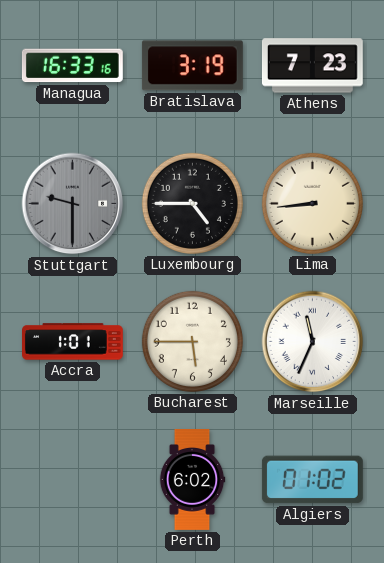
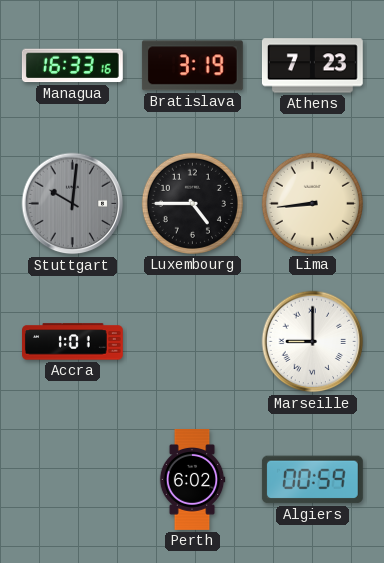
Stuttgart: 9:30 -> 10:01
Bucharest: 5:45 -> none
Marseille: 11:34 -> 9:00
Algiers: 01:02 -> 00:59
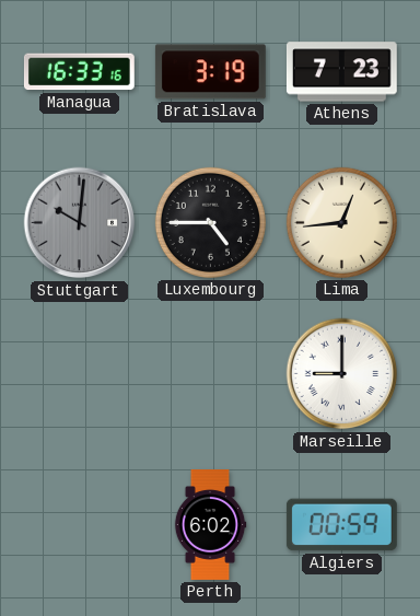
Lima: 8:44 -> 12:44
Accra: 1:01 -> none
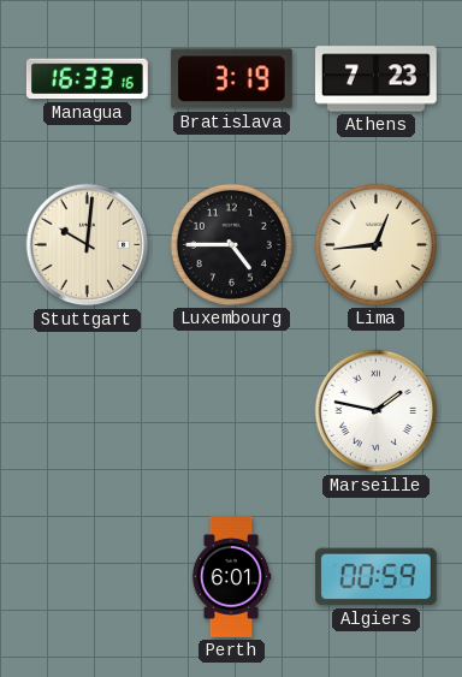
Stuttgart dial: grey -> cream
Marseille: 9:00 -> 1:47
Perth: 6:02 -> 6:01
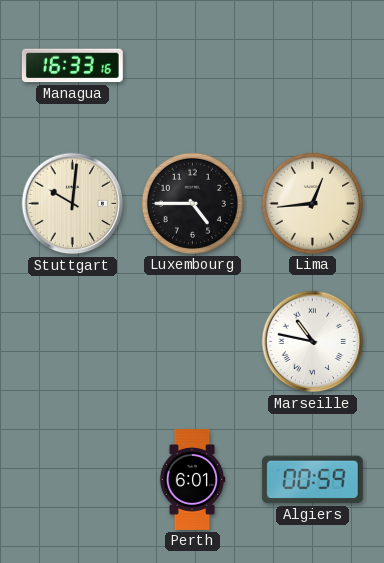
Bratislava: 3:19 -> none
Athens: 7:23 -> none
Marseille: 1:47 -> 10:47
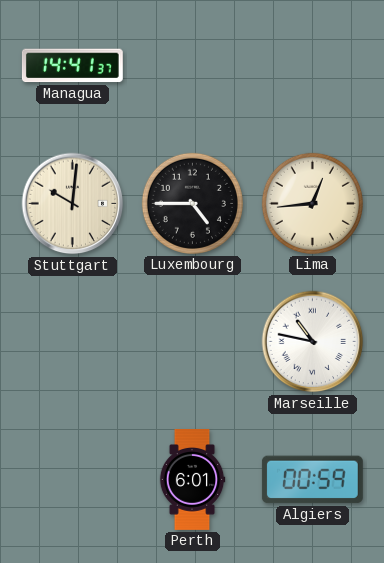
Managua: 16:33 -> 14:41
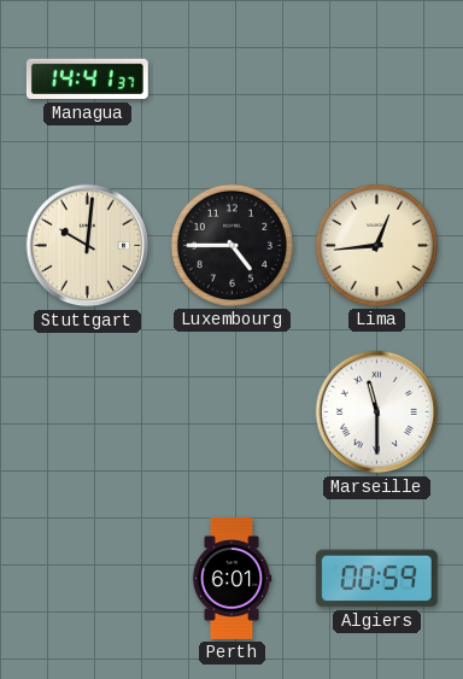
Marseille: 10:47 -> 11:30
